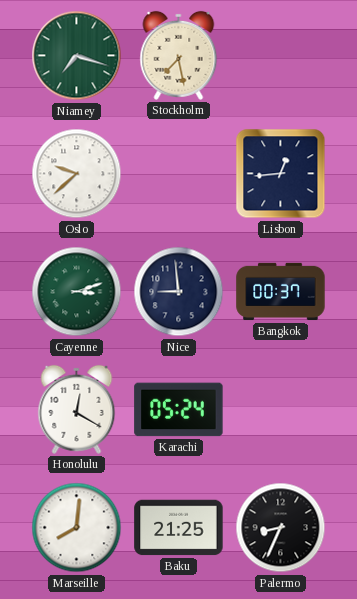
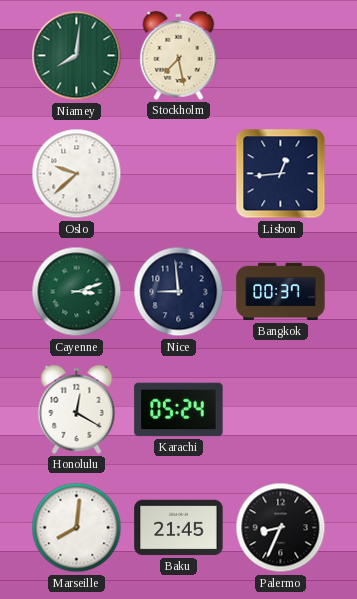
Niamey: 7:18 -> 8:01
Baku: 21:25 -> 21:45
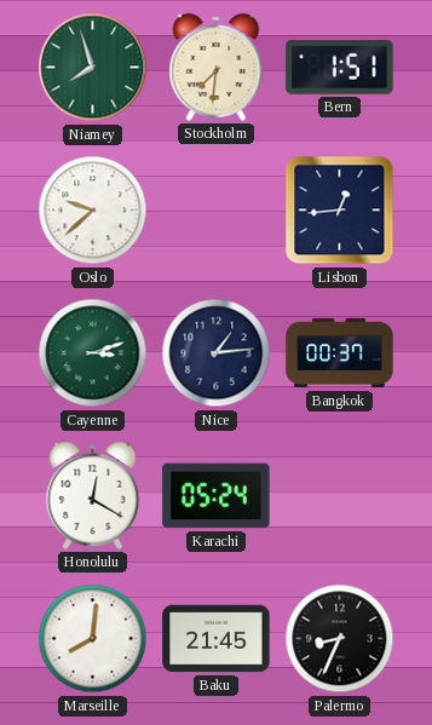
Niamey: 8:01 -> 7:57
Stockholm: 7:28 -> 7:31
Bern: none -> 1:51
Nice: 8:59 -> 1:14
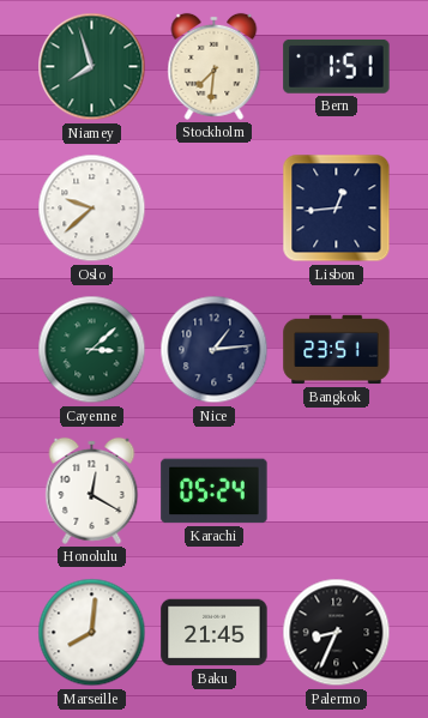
Cayenne: 3:12 -> 3:08
Bangkok: 00:37 -> 23:51
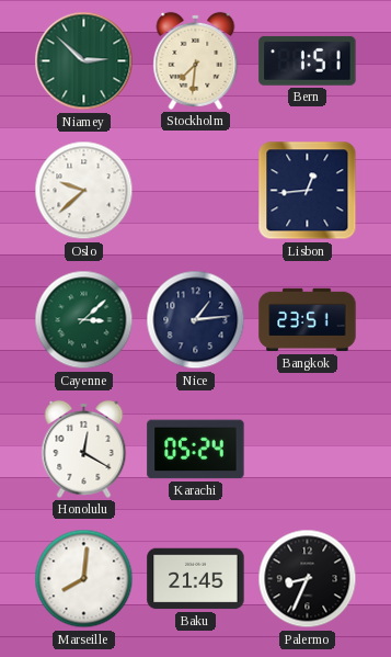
Niamey: 7:57 -> 2:52
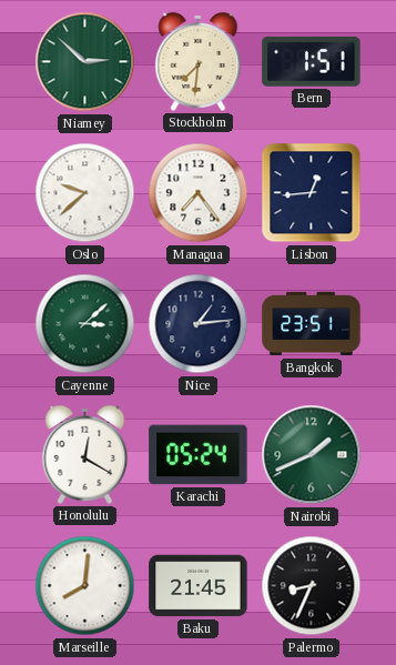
Managua: none -> 7:24
Nairobi: none -> 1:41
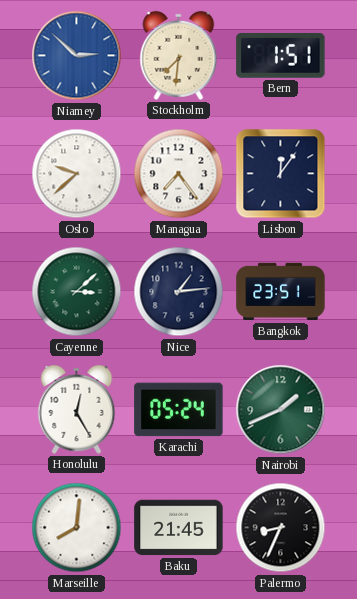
Niamey dial: green -> blue
Lisbon: 12:44 -> 12:06
Honolulu: 12:20 -> 12:25
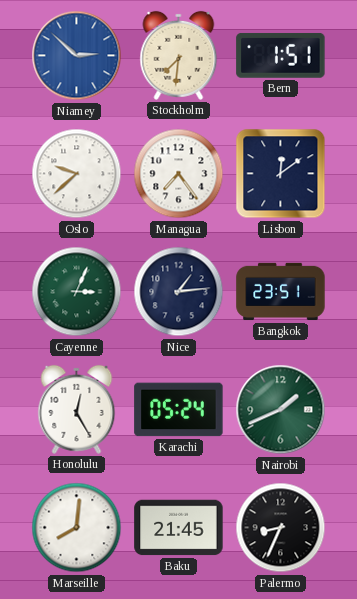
Lisbon: 12:06 -> 12:09
Cayenne: 3:08 -> 3:04
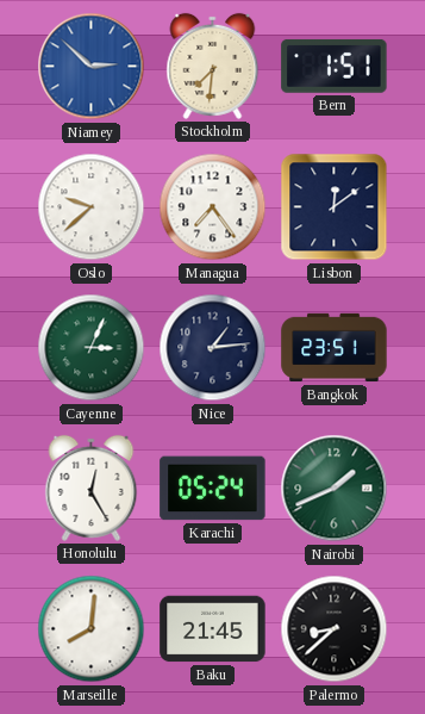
Palermo: 8:34 -> 8:38
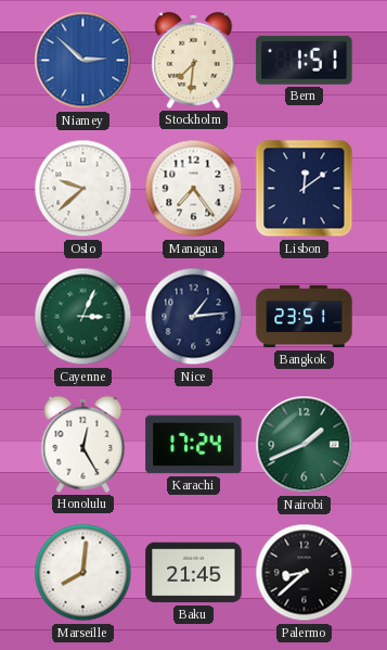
Karachi: 05:24 -> 17:24
